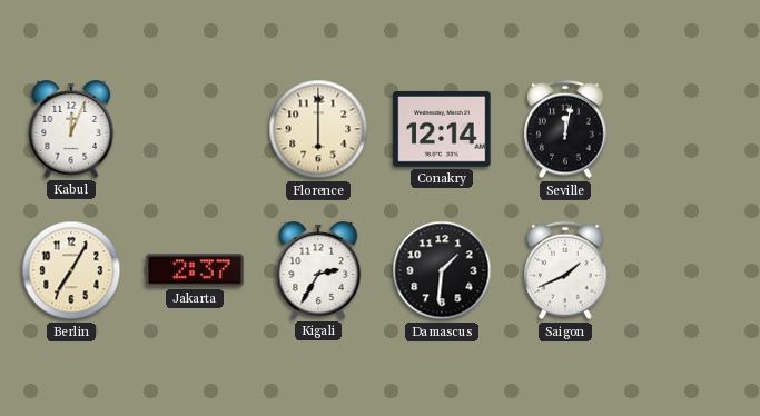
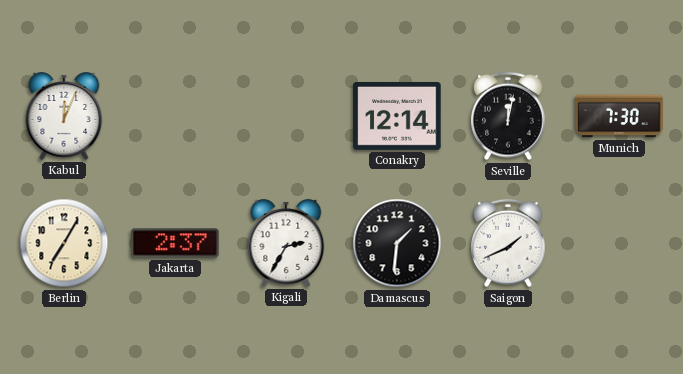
Florence: 6:00 -> none
Munich: none -> 7:30
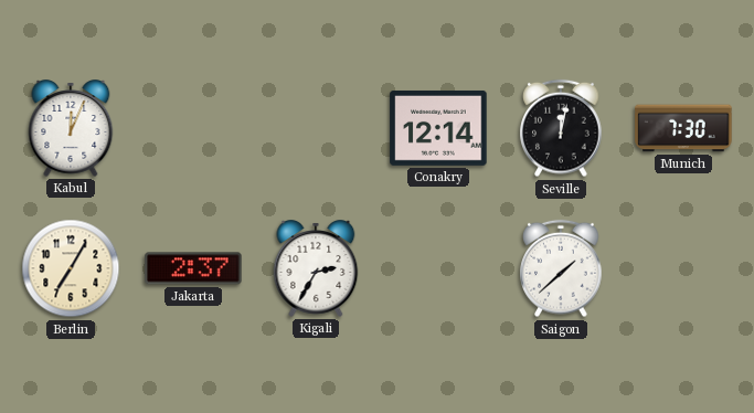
Damascus: 1:31 -> none
Saigon: 1:41 -> 1:38
